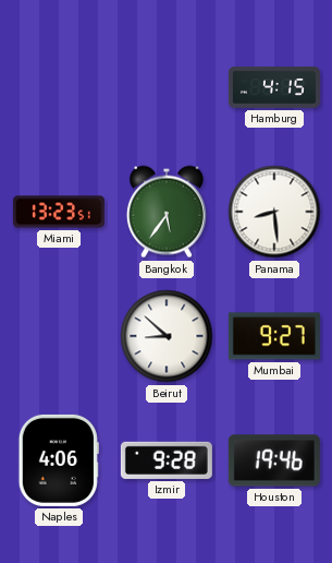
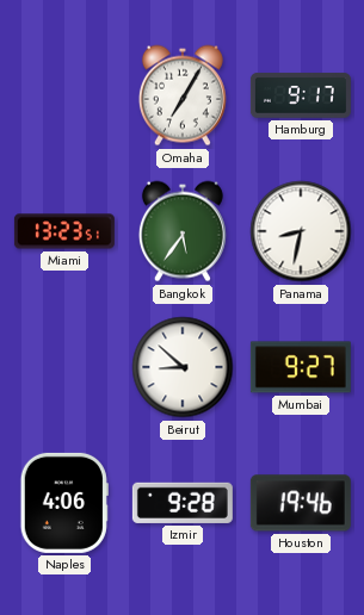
Omaha: none -> 7:05
Hamburg: 4:15 -> 9:17
Panama: 8:29 -> 8:32
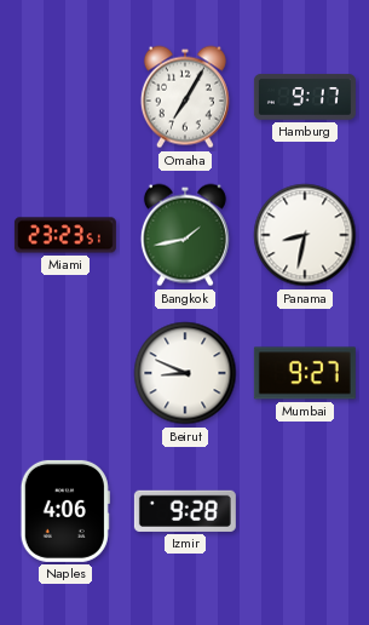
Miami: 13:23 -> 23:23
Bangkok: 5:36 -> 1:43
Beirut: 8:52 -> 8:49
Houston: 19:46 -> none
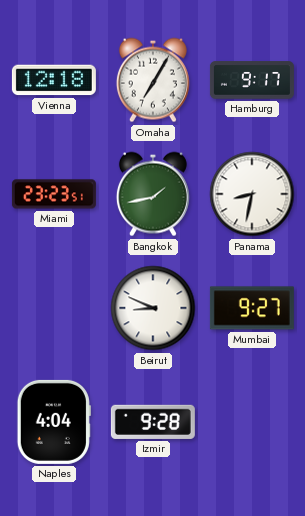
Vienna: none -> 12:18
Naples: 4:06 -> 4:04
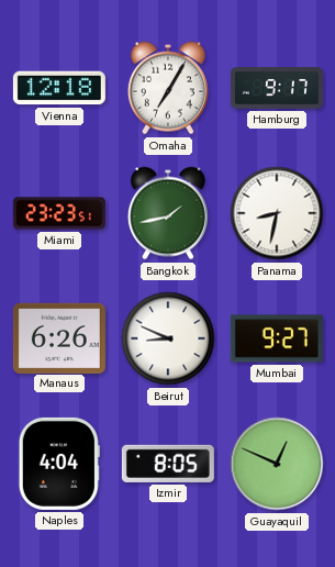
Manaus: none -> 6:26
Izmir: 9:28 -> 8:05
Guayaquil: none -> 12:49
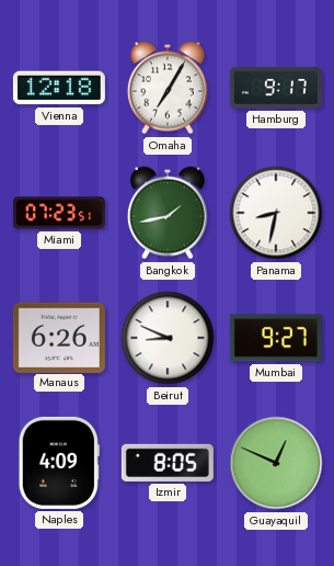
Miami: 23:23 -> 07:23
Naples: 4:04 -> 4:09
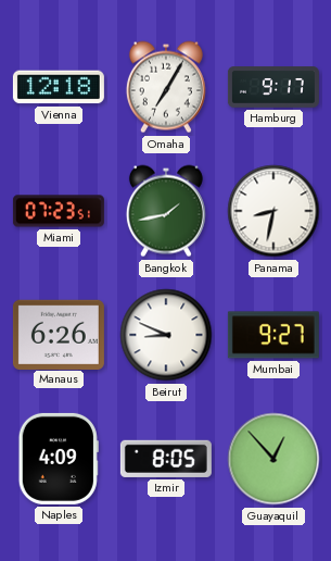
Guayaquil: 12:49 -> 12:53
